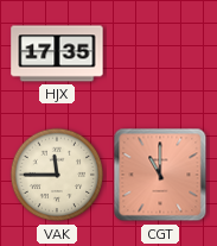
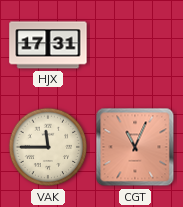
HJX: 17:35 -> 17:31
CGT: 11:00 -> 11:04
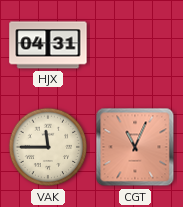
HJX: 17:31 -> 04:31
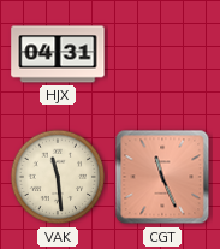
VAK: 11:45 -> 11:29
CGT: 11:04 -> 11:26
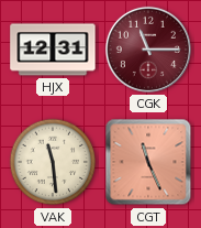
HJX: 04:31 -> 12:31
CGK: none -> 11:15
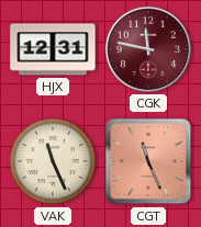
CGK: 11:15 -> 11:47
VAK: 11:29 -> 11:26
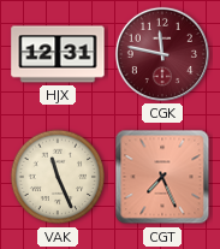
CGT: 11:26 -> 7:26
